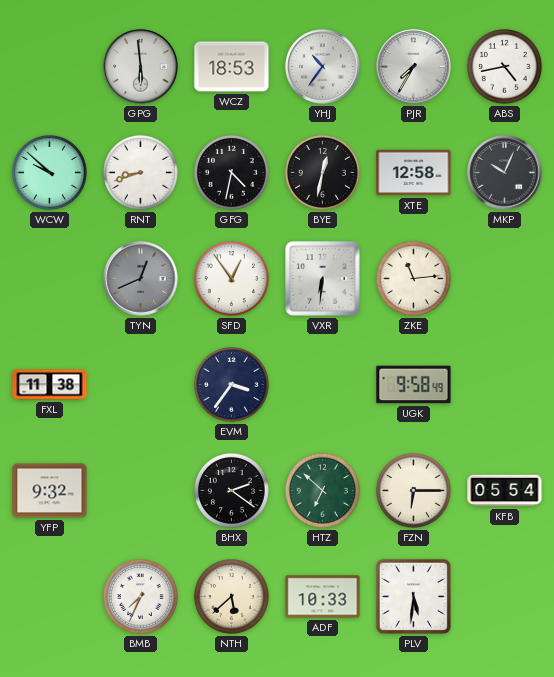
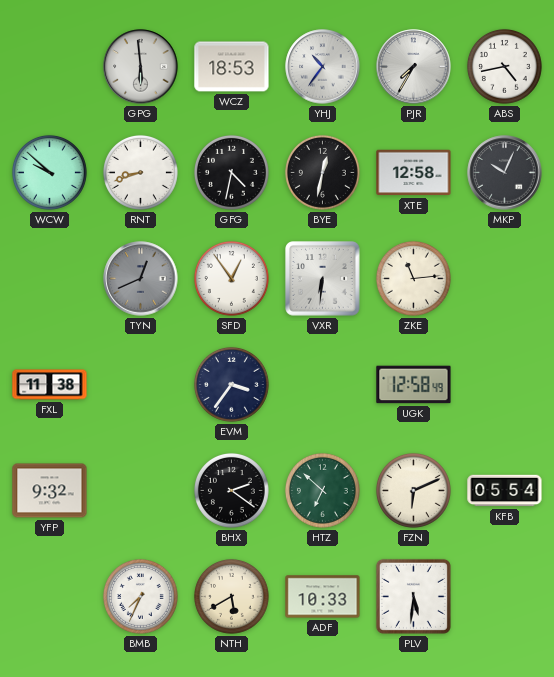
UGK: 9:58 -> 12:58
FZN: 6:15 -> 6:11
NTH: 5:38 -> 5:40
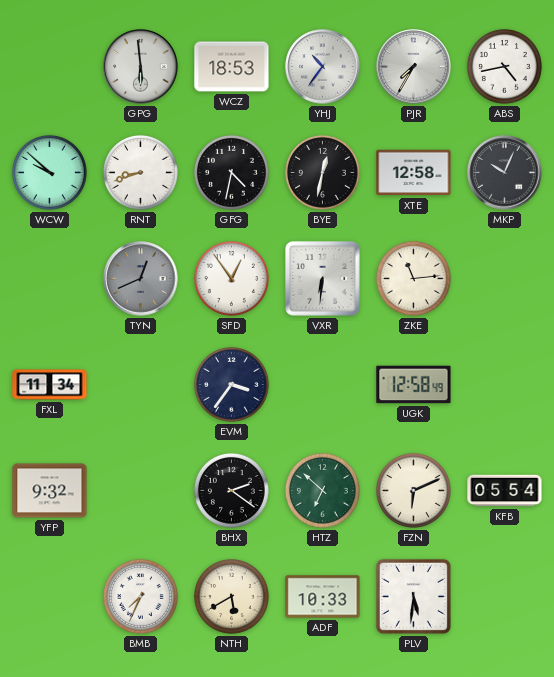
FXL: 11:38 -> 11:34
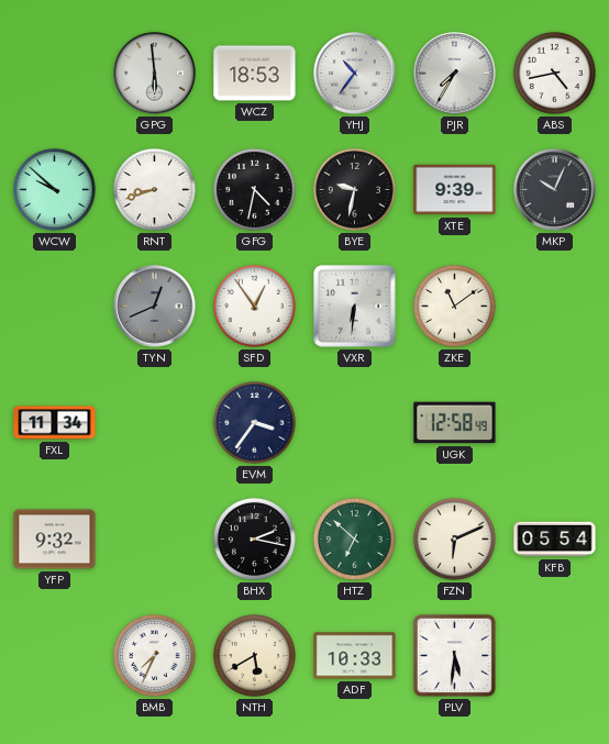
BYE: 12:32 -> 9:32
XTE: 12:58 -> 9:39
ZKE: 11:14 -> 11:09
BHX: 2:21 -> 2:17
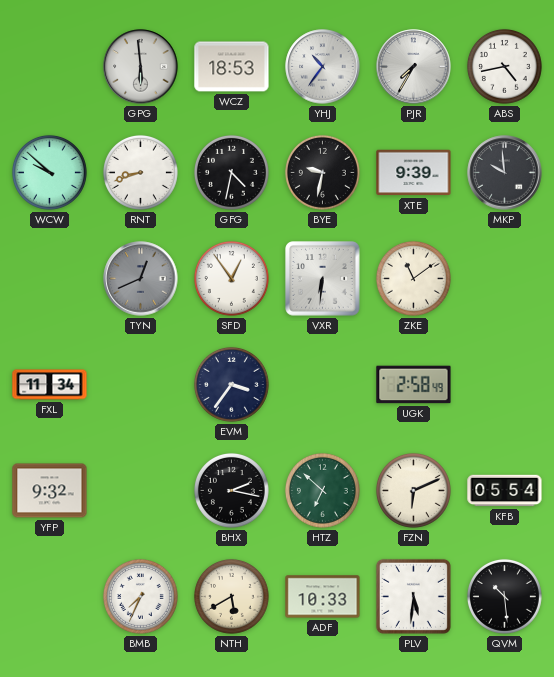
MKP: 10:04 -> 9:59
UGK: 12:58 -> 2:58
QVM: none -> 10:29
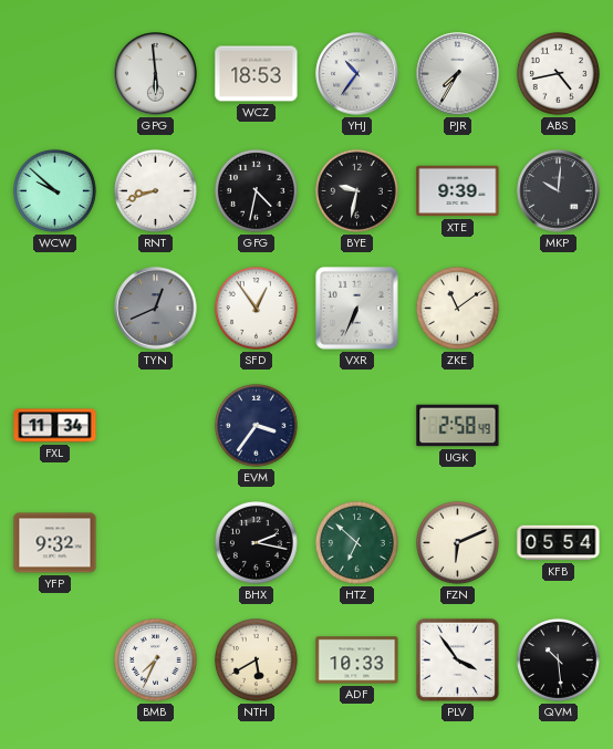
MKP: 9:59 -> 10:01
VXR: 6:31 -> 6:34
PLV: 5:31 -> 3:54
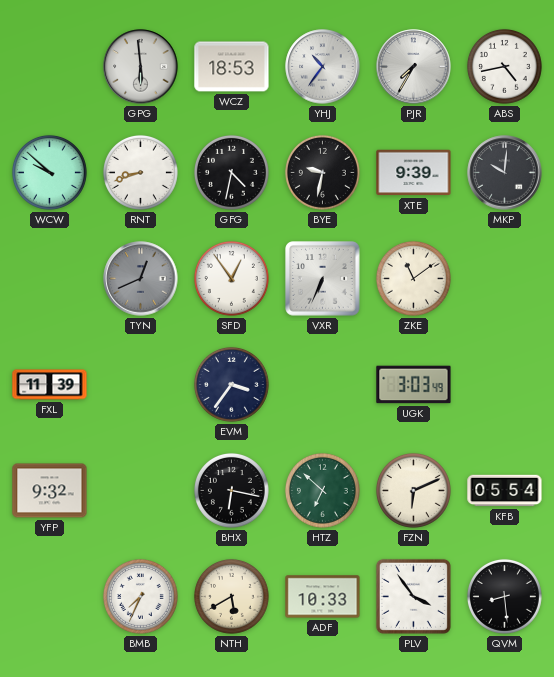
FXL: 11:34 -> 11:39
UGK: 2:58 -> 3:03
BHX: 2:17 -> 6:17
QVM: 10:29 -> 8:29
